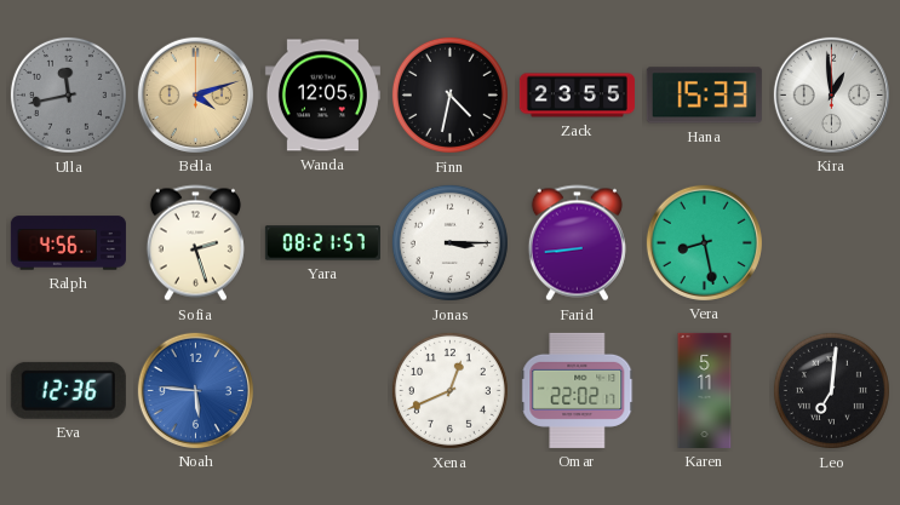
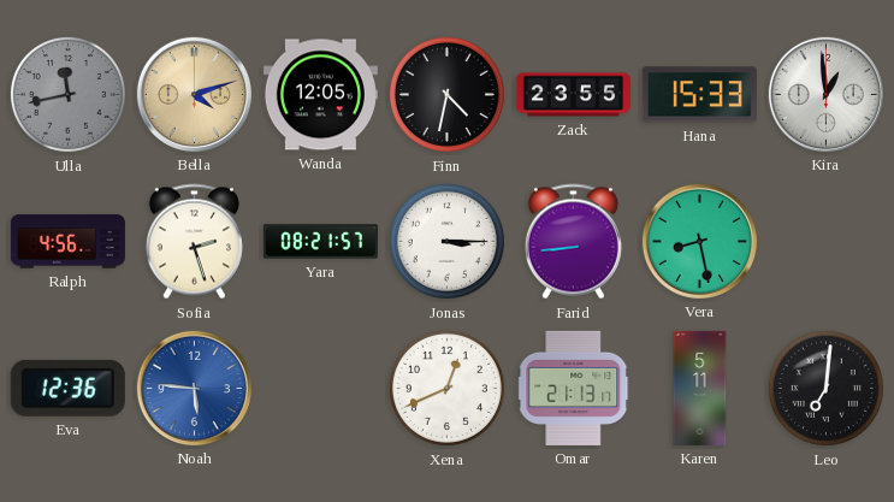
Omar: 22:02 -> 21:13
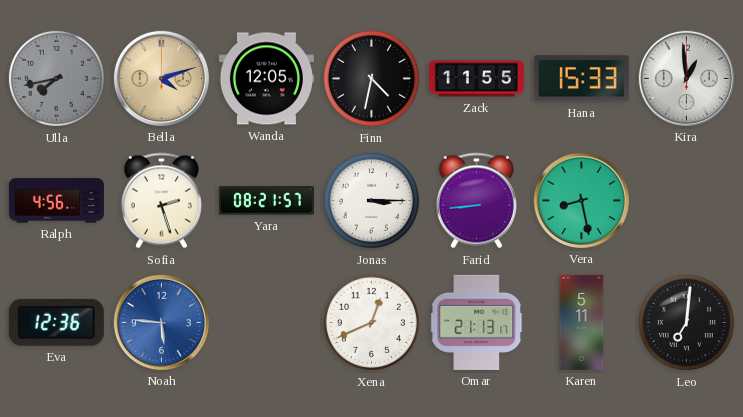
Ulla: 11:43 -> 7:43
Zack: 23:55 -> 11:55
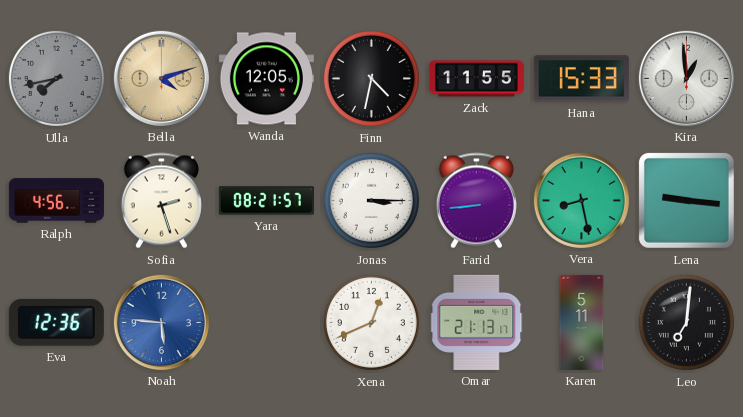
Lena: none -> 9:16
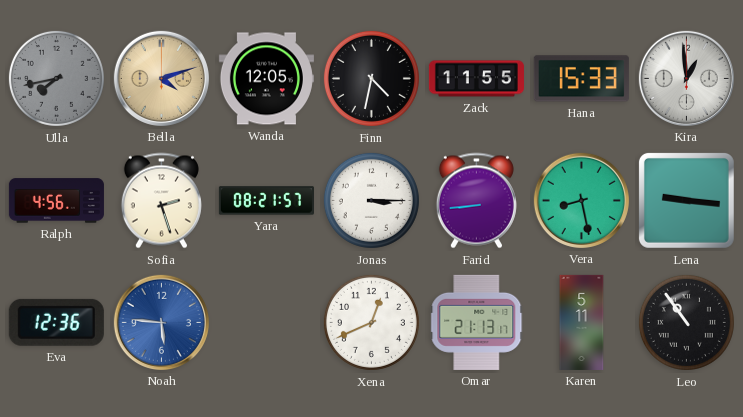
Leo: 7:01 -> 10:54
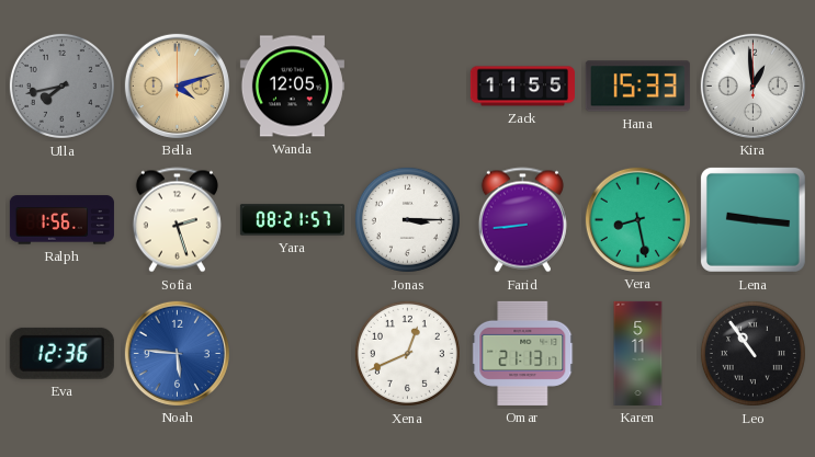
Finn: 4:32 -> none
Ralph: 4:56 -> 1:56
